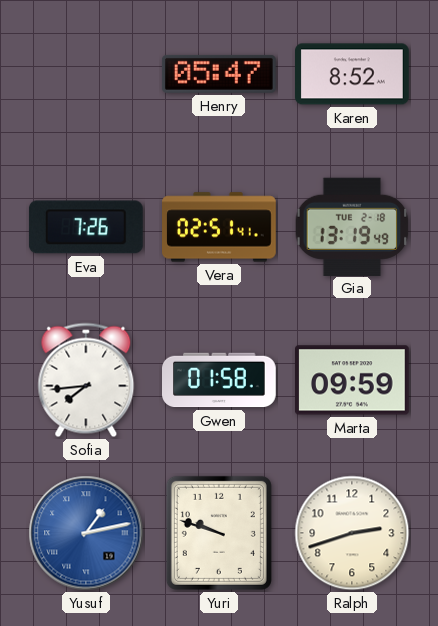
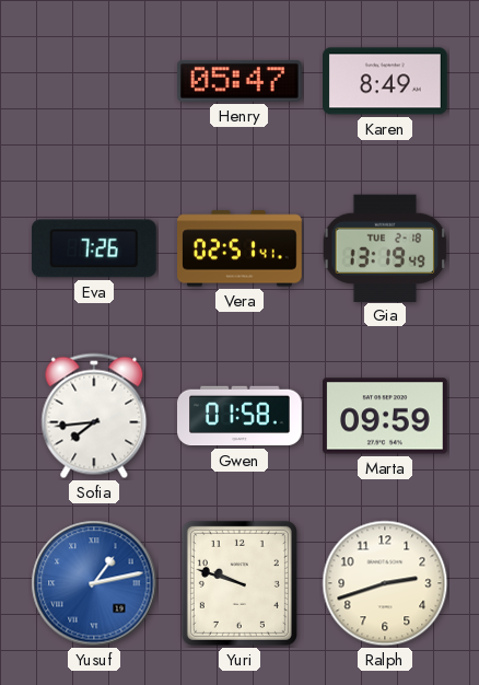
Karen: 8:52 -> 8:49
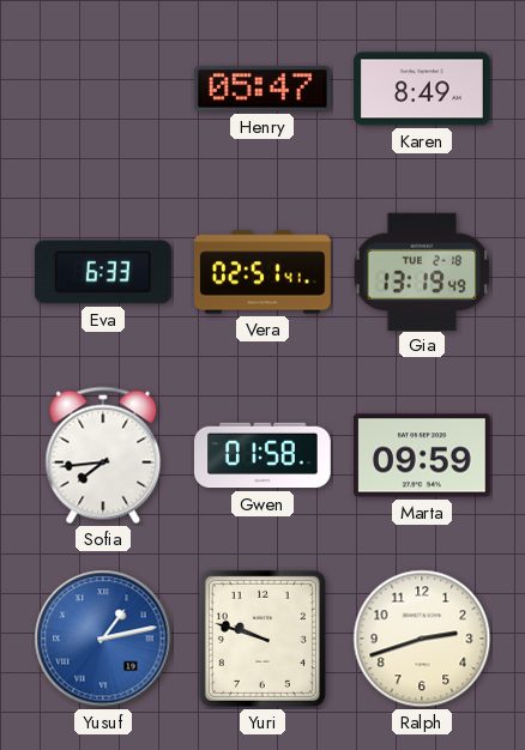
Eva: 7:26 -> 6:33
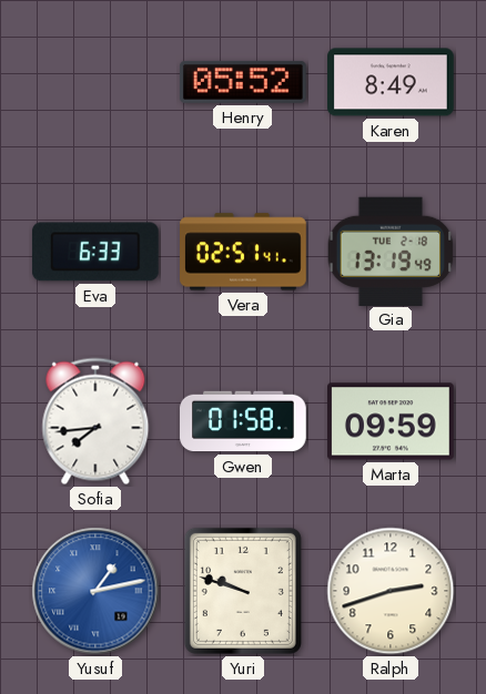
Henry: 05:47 -> 05:52
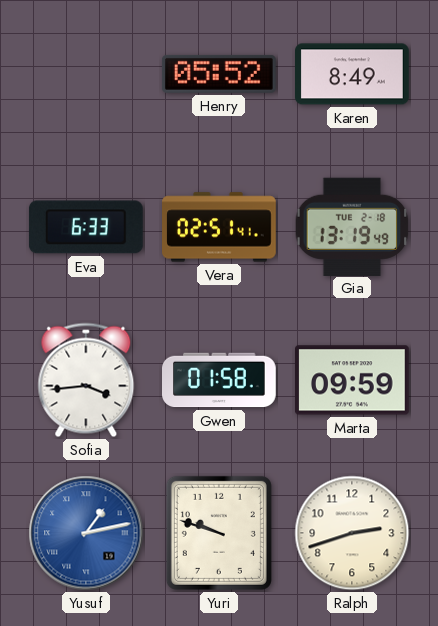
Sofia: 7:44 -> 3:44
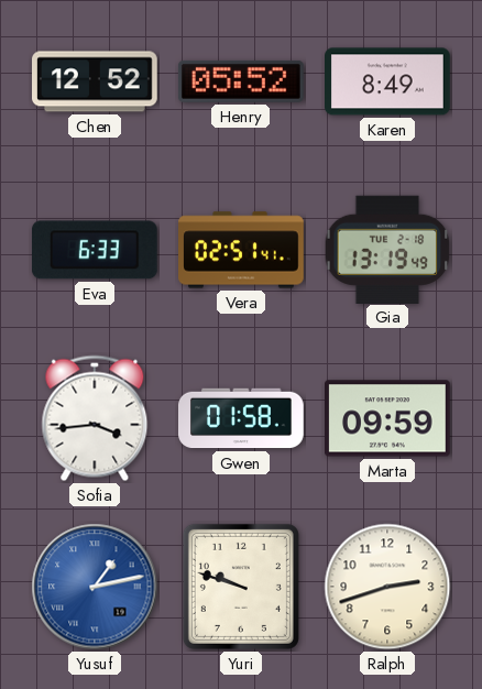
Chen: none -> 12:52
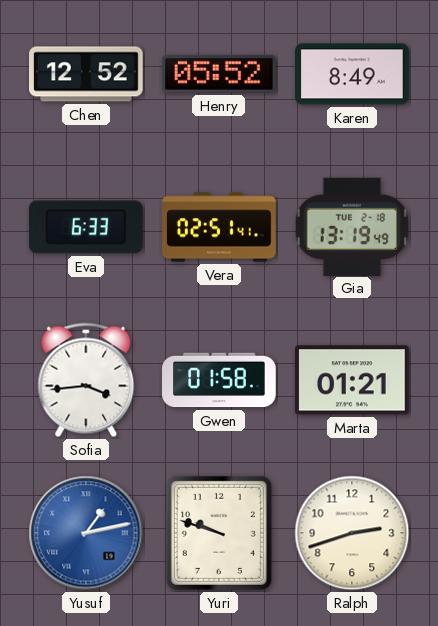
Marta: 09:59 -> 01:21
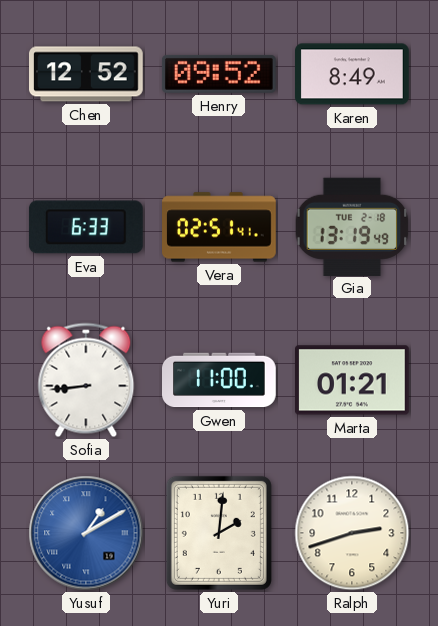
Henry: 05:52 -> 09:52
Sofia: 3:44 -> 8:44
Gwen: 01:58 -> 11:00
Yusuf: 1:13 -> 1:10
Yuri: 9:48 -> 2:01
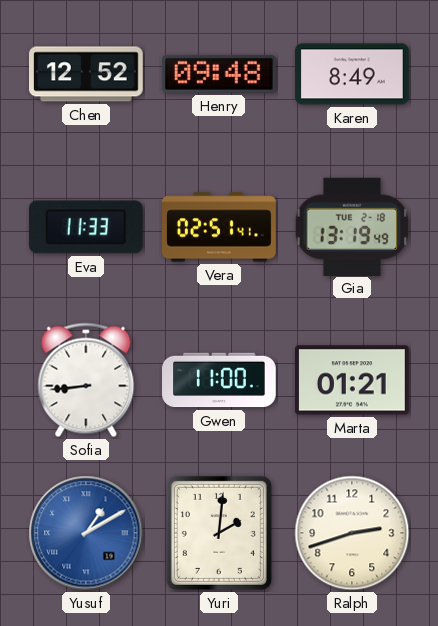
Henry: 09:52 -> 09:48
Eva: 6:33 -> 11:33
